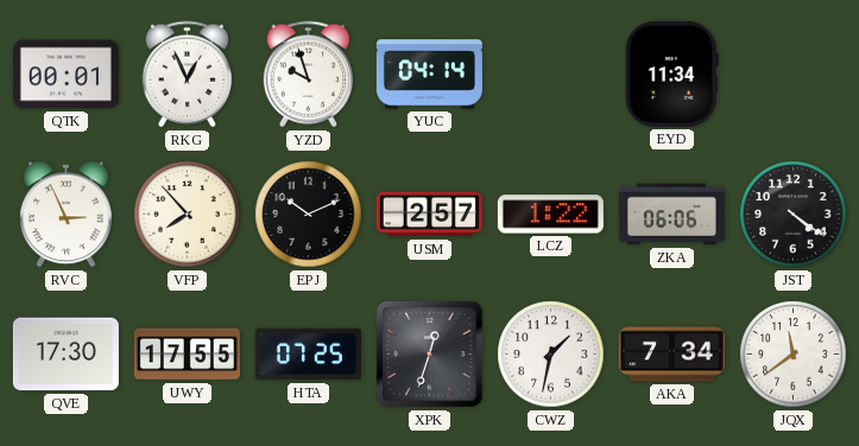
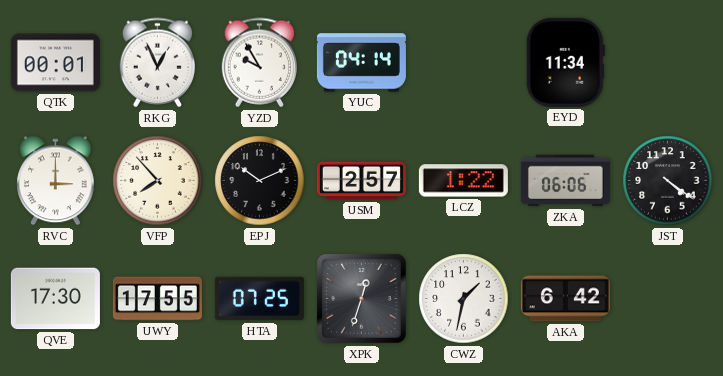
YZD: 9:57 -> 9:55
RVC: 2:56 -> 3:00
AKA: 7:34 -> 6:42
JQX: 11:39 -> none
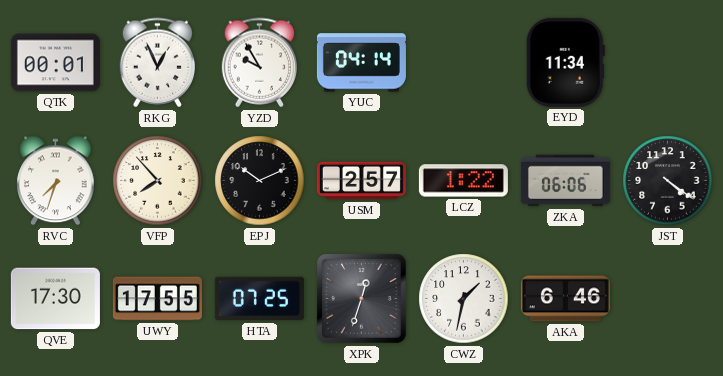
RVC: 3:00 -> 7:33
AKA: 6:42 -> 6:46
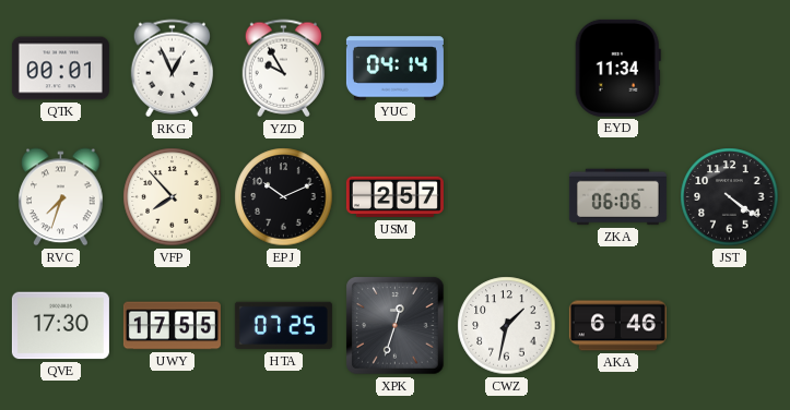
LCZ: 1:22 -> none
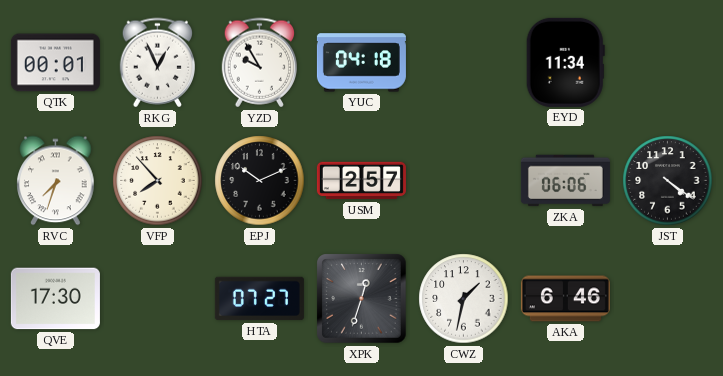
YUC: 04:14 -> 04:18
UWY: 17:55 -> none
HTA: 07:25 -> 07:27
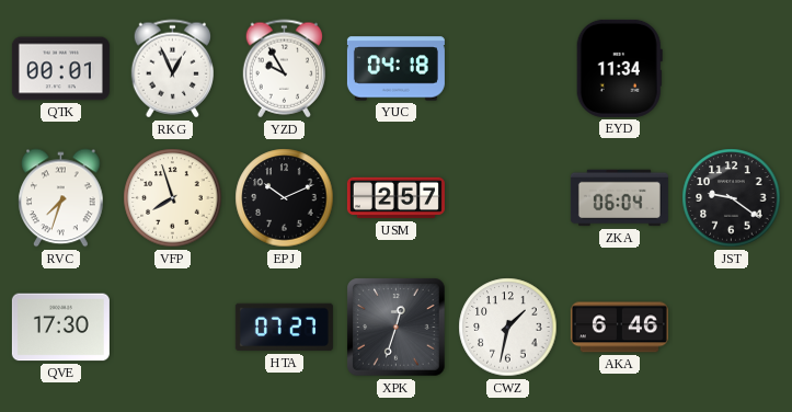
VFP: 7:53 -> 7:57
ZKA: 06:06 -> 06:04
JST: 4:21 -> 9:21
